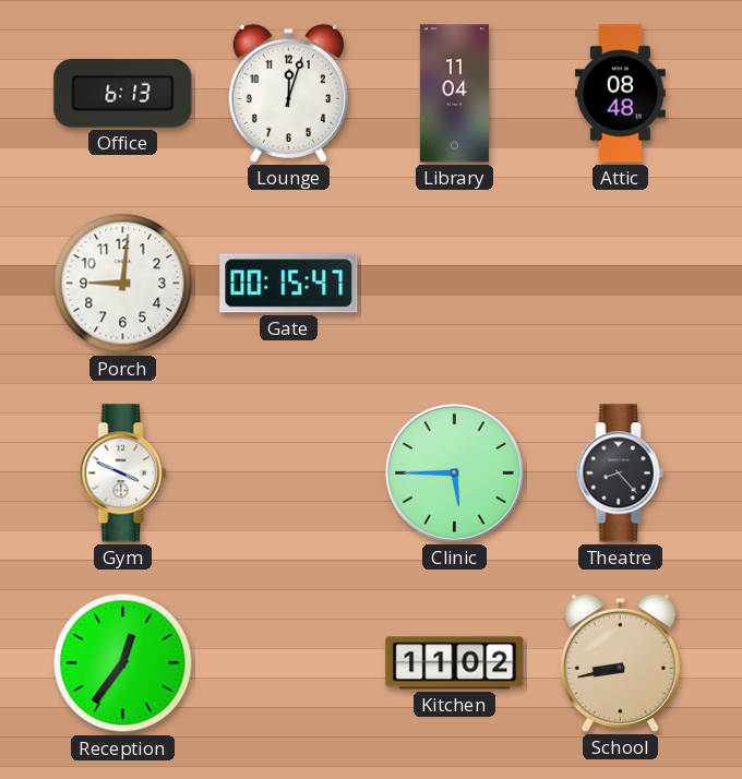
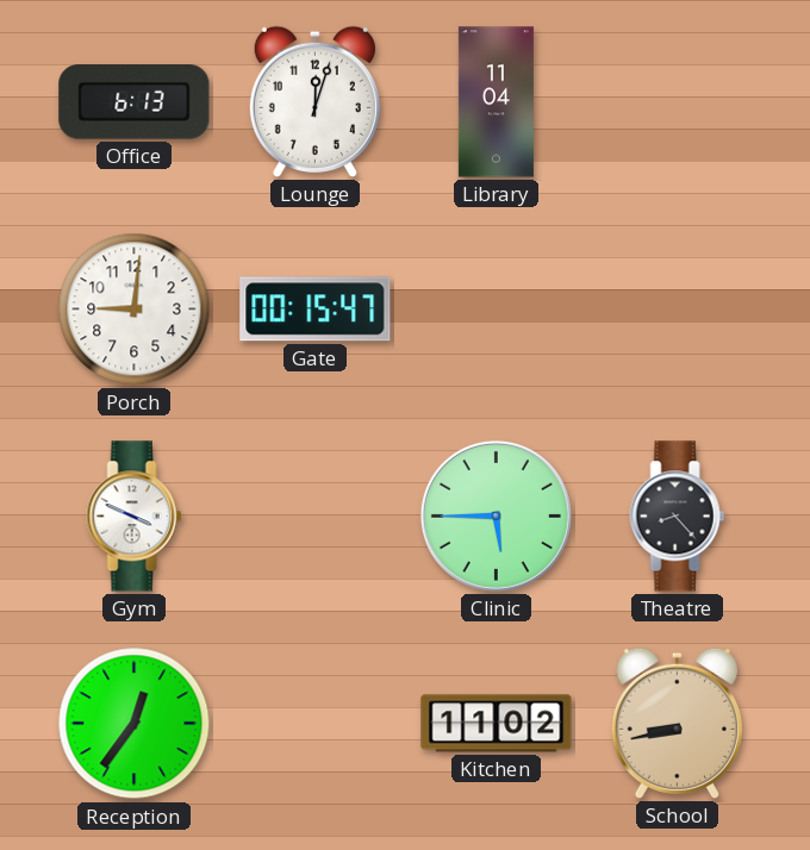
Attic: 08:48 -> none
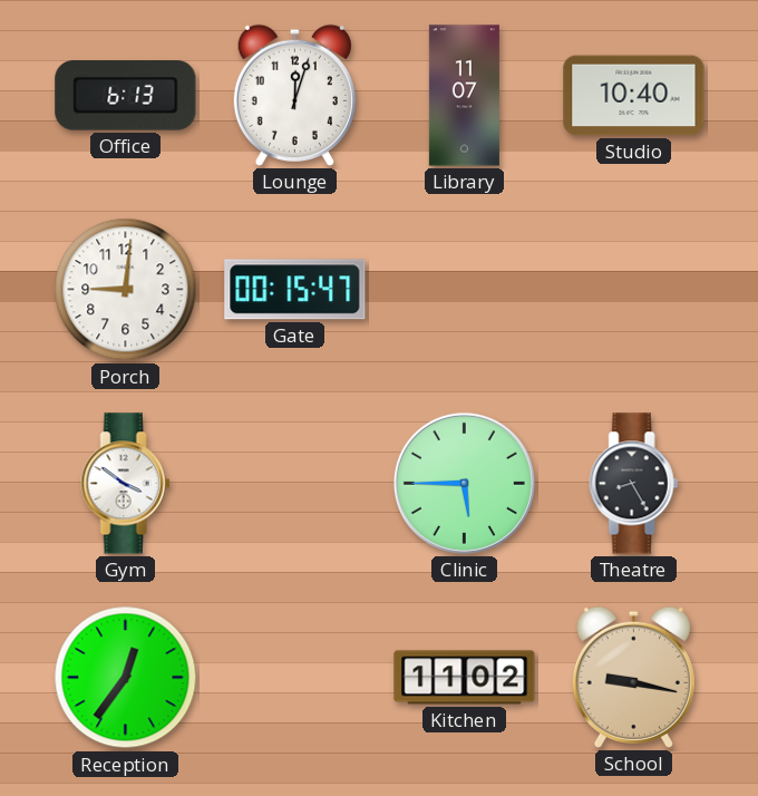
Library: 11:04 -> 11:07
Studio: none -> 10:40
Gym: 3:49 -> 3:51
Theatre: 8:23 -> 8:25
School: 8:43 -> 9:17
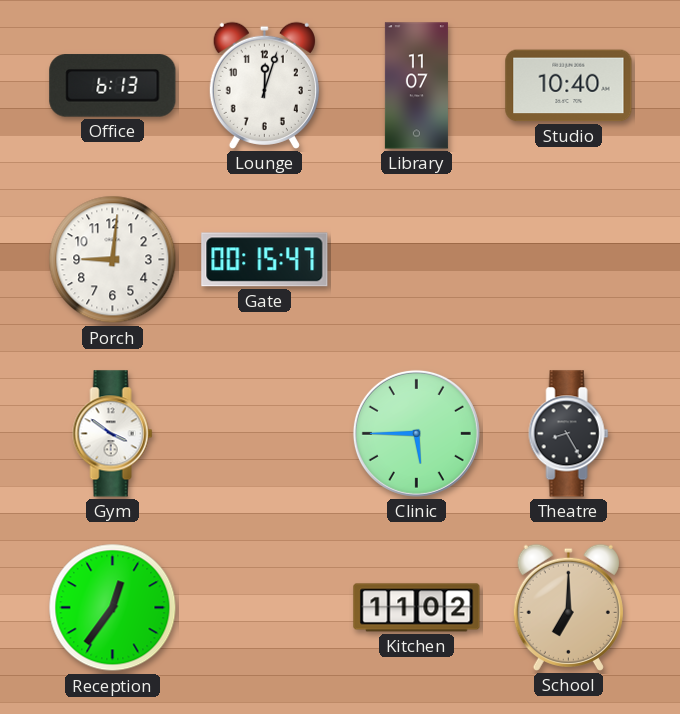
School: 9:17 -> 7:00
